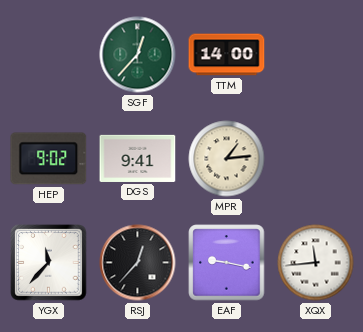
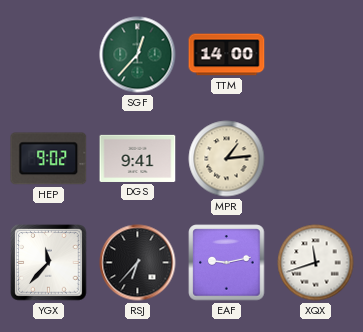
RSJ: 12:37 -> 6:37
EAF: 9:17 -> 9:13
XQX: 11:44 -> 11:42
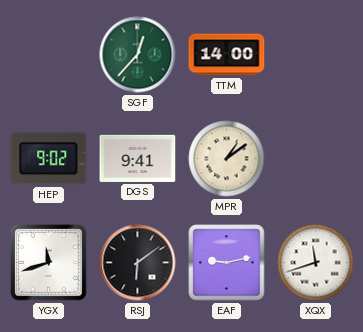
MPR: 1:14 -> 1:09
YGX: 11:37 -> 11:42
RSJ: 6:37 -> 6:09
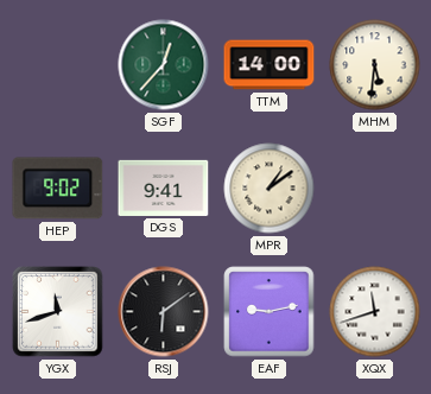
MHM: none -> 5:31
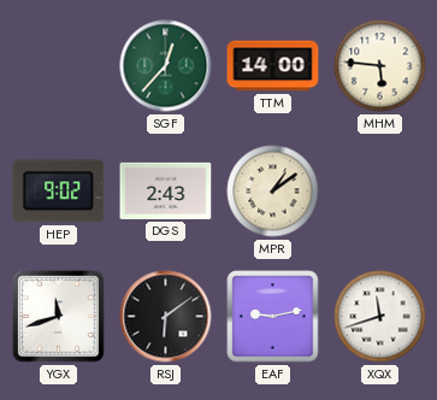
MHM: 5:31 -> 5:46
DGS: 9:41 -> 2:43
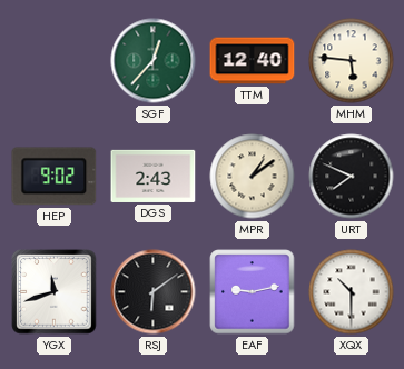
TTM: 14:00 -> 12:40
URT: none -> 7:49
XQX: 11:42 -> 10:30
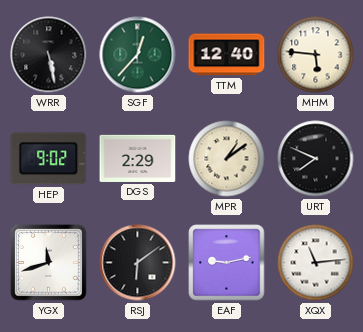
WRR: none -> 5:28
DGS: 2:43 -> 2:29
XQX: 10:30 -> 11:14
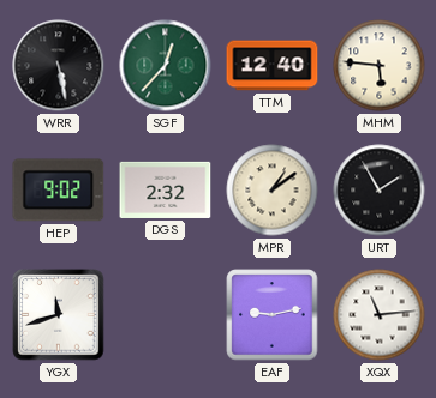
DGS: 2:29 -> 2:32
URT: 7:49 -> 1:55
RSJ: 6:09 -> none
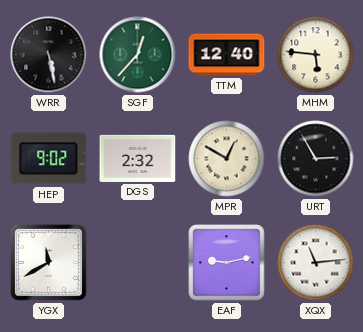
MPR: 1:09 -> 12:50
URT: 1:55 -> 2:55
YGX: 11:42 -> 11:40
